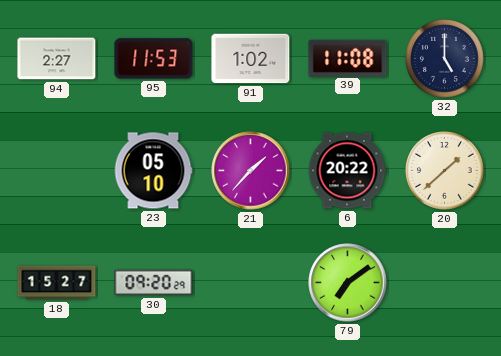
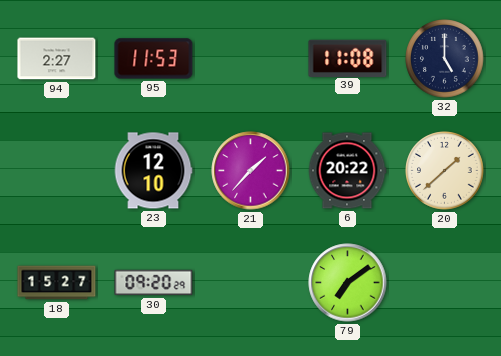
91: 1:02 -> none
23: 05:10 -> 12:10
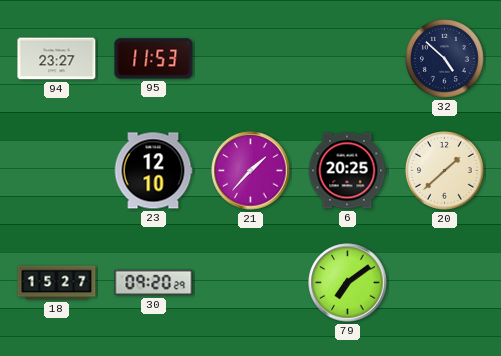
94: 2:27 -> 23:27
39: 11:08 -> none
32: 5:00 -> 4:52
6: 20:22 -> 20:25
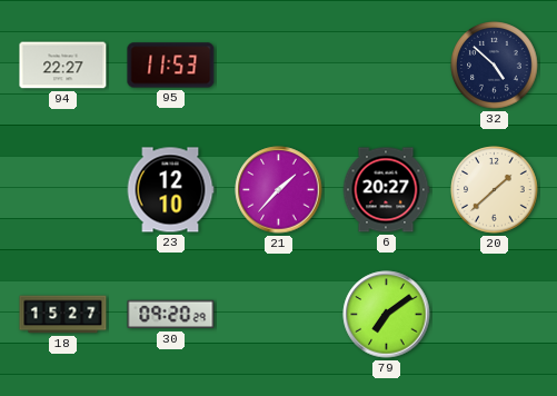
94: 23:27 -> 22:27
6: 20:25 -> 20:27
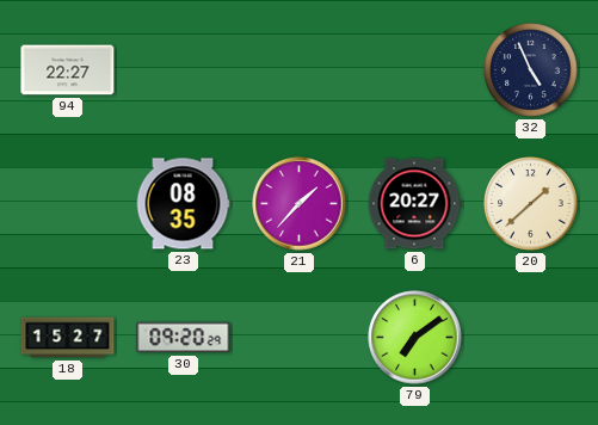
95: 11:53 -> none
32: 4:52 -> 4:56
23: 12:10 -> 08:35
